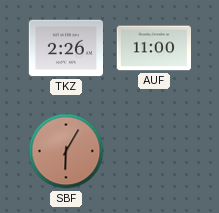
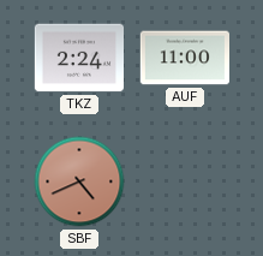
TKZ: 2:26 -> 2:24
SBF: 6:05 -> 4:41
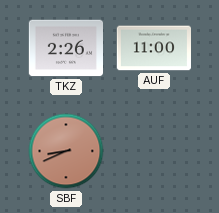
TKZ: 2:24 -> 2:26
SBF: 4:41 -> 8:41
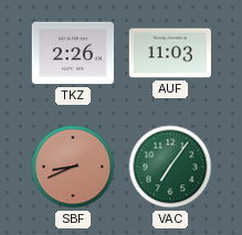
AUF: 11:00 -> 11:03
VAC: none -> 7:06
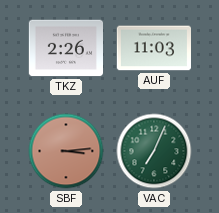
SBF: 8:41 -> 3:14
VAC: 7:06 -> 7:04
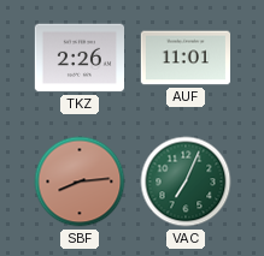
AUF: 11:03 -> 11:01
SBF: 3:14 -> 8:14
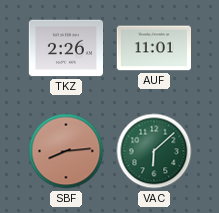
VAC: 7:04 -> 6:08
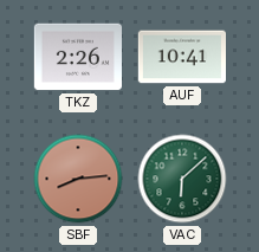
AUF: 11:01 -> 10:41
